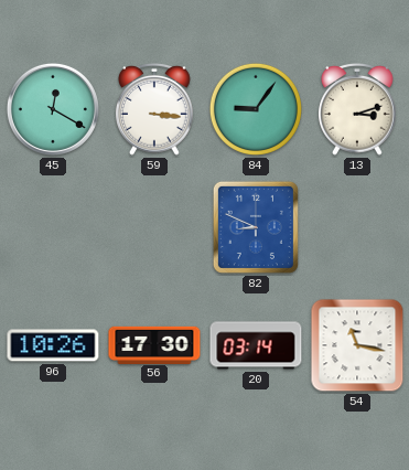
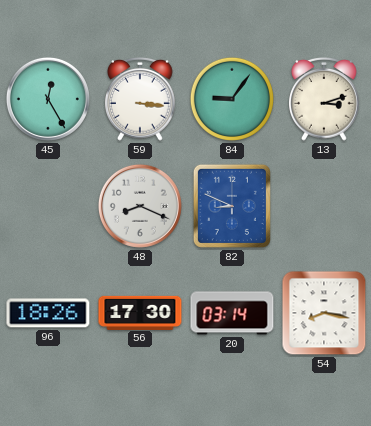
45: 12:20 -> 12:25
48: none -> 8:19
96: 10:26 -> 18:26
54: 11:17 -> 8:17
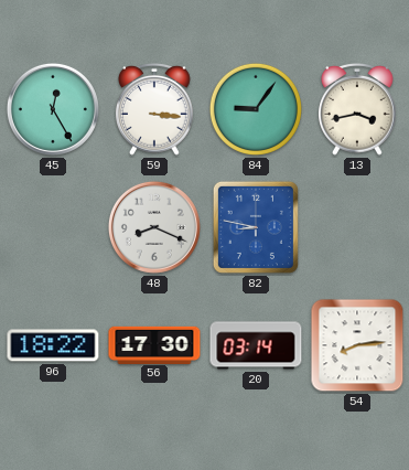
13: 3:12 -> 3:43
82: 8:49 -> 8:47
96: 18:26 -> 18:22
54: 8:17 -> 8:14
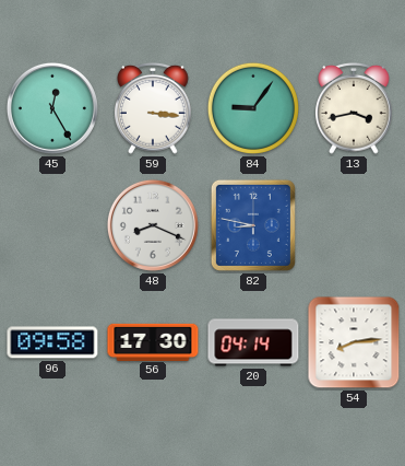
96: 18:22 -> 09:58
20: 03:14 -> 04:14
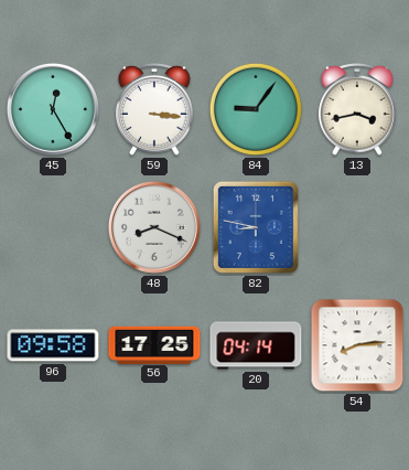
56: 17:30 -> 17:25
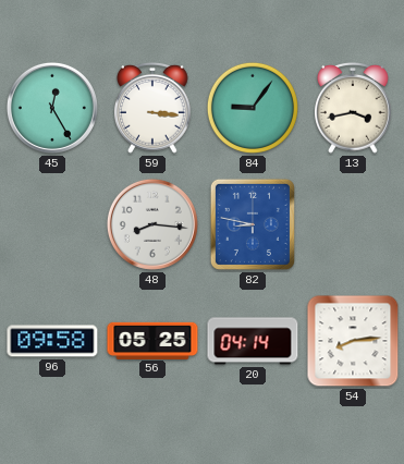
48: 8:19 -> 8:16
56: 17:25 -> 05:25
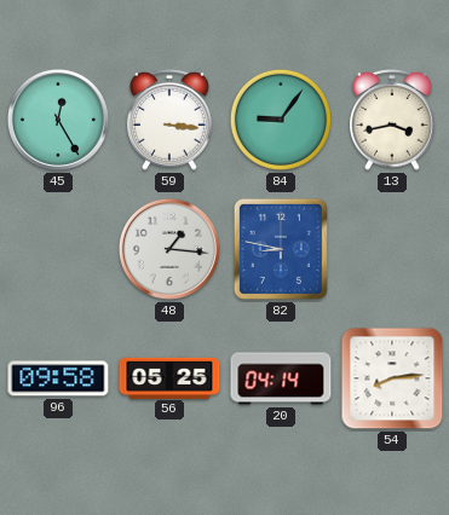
48: 8:16 -> 1:16
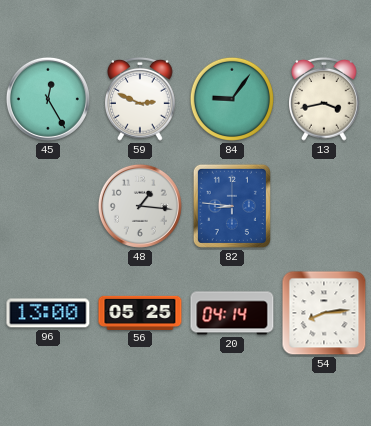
59: 3:16 -> 2:49
82: 8:47 -> 8:46
96: 09:58 -> 13:00
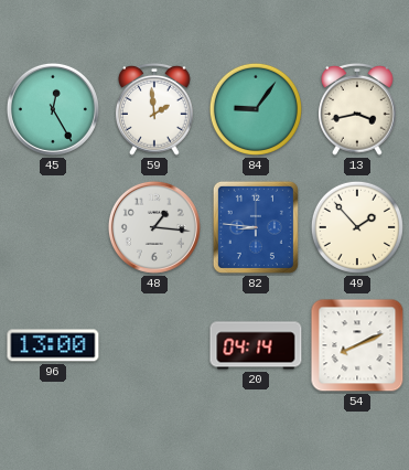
59: 2:49 -> 1:59
49: none -> 1:53
56: 05:25 -> none
54: 8:14 -> 8:11
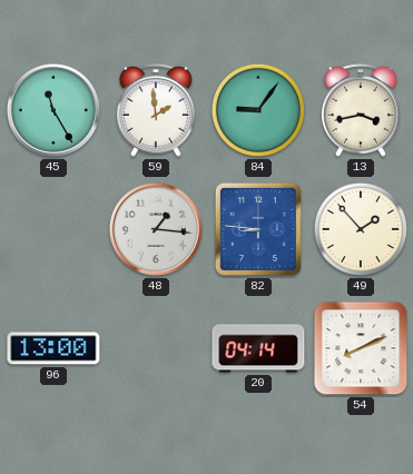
45: 12:25 -> 11:25
